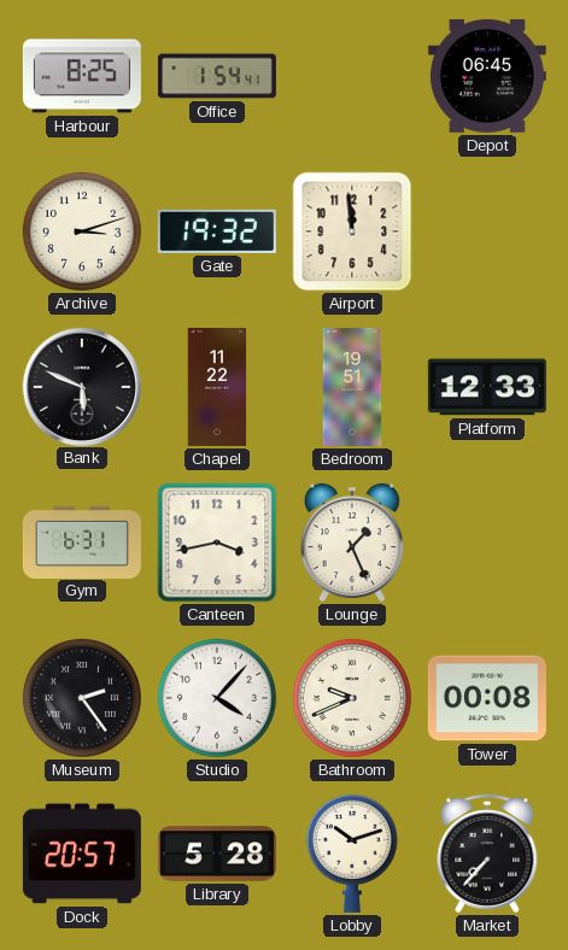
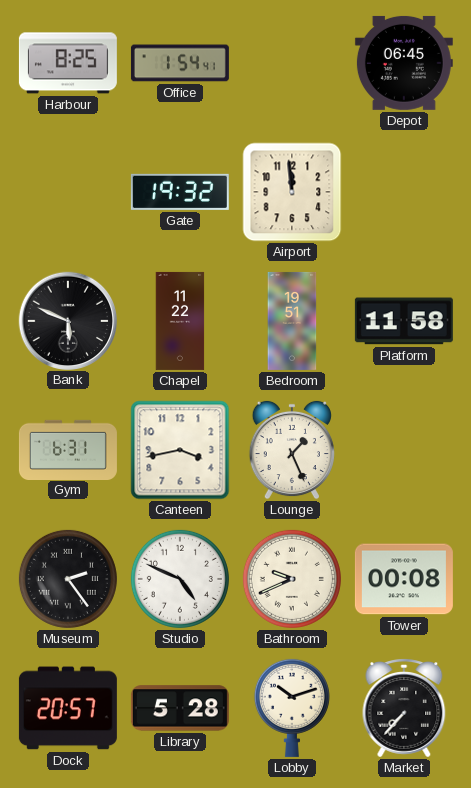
Archive: 3:12 -> none
Platform: 12:33 -> 11:58
Studio: 4:07 -> 4:49
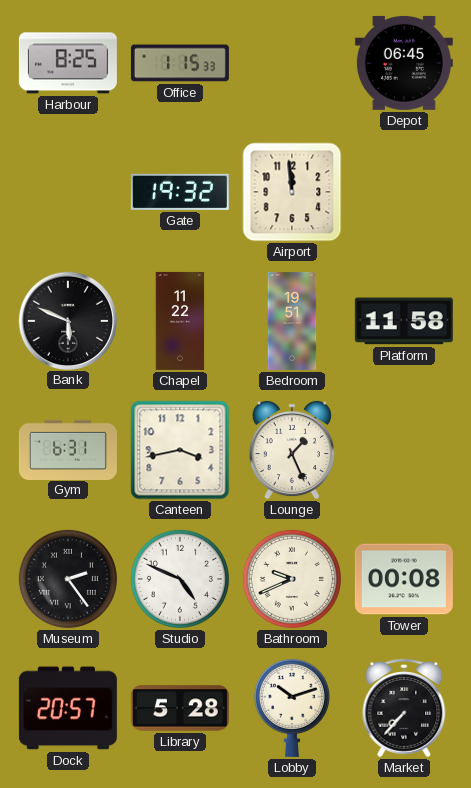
Office: 1:54 -> 1:15
